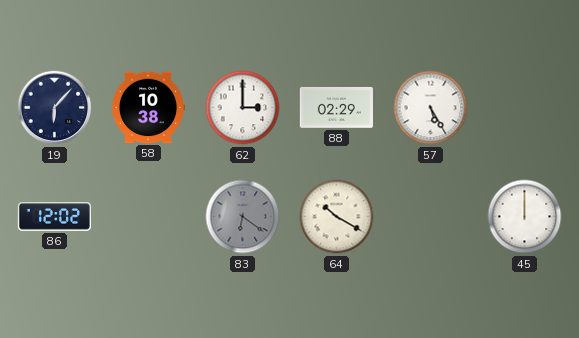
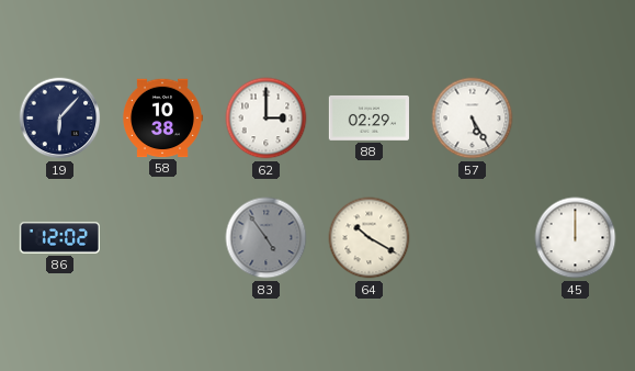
83: 6:21 -> 4:54
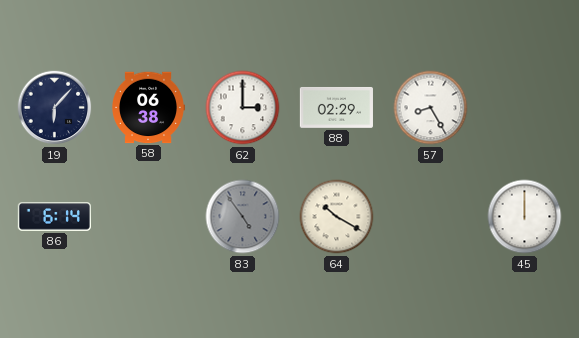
58: 10:38 -> 06:38
57: 5:25 -> 8:25
86: 12:02 -> 6:14
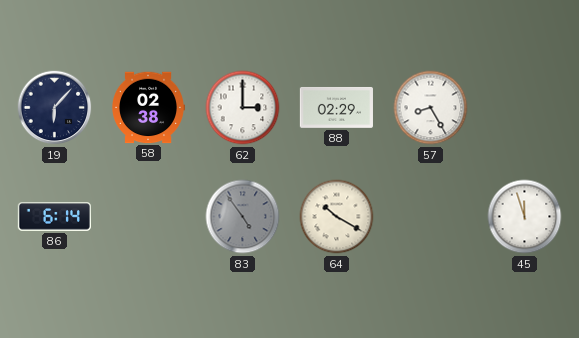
58: 06:38 -> 02:38
45: 12:00 -> 11:57
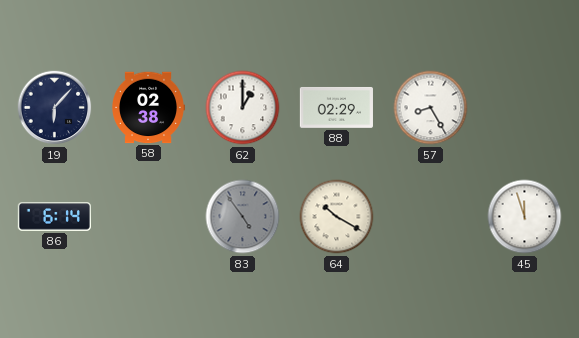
62: 3:00 -> 1:00
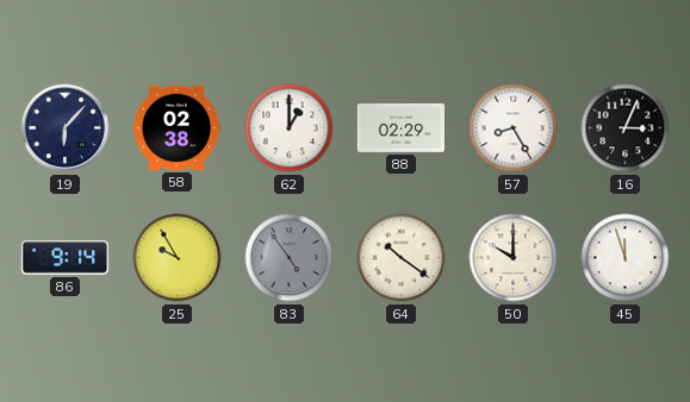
16: none -> 3:04
86: 6:14 -> 9:14
25: none -> 9:55
64: 10:20 -> 10:21
50: none -> 10:00
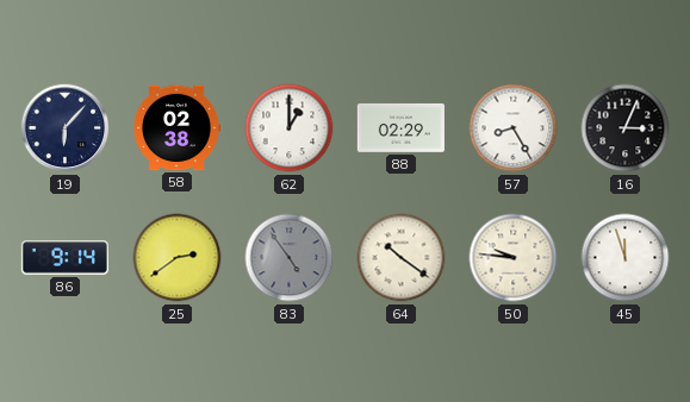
25: 9:55 -> 2:39
50: 10:00 -> 9:46
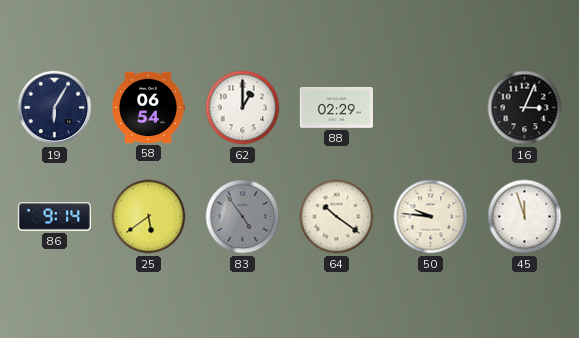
19: 6:07 -> 6:05
58: 02:38 -> 06:54
57: 8:25 -> none
25: 2:39 -> 5:39
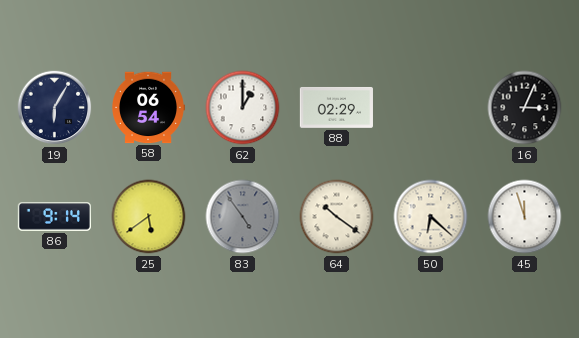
50: 9:46 -> 6:22
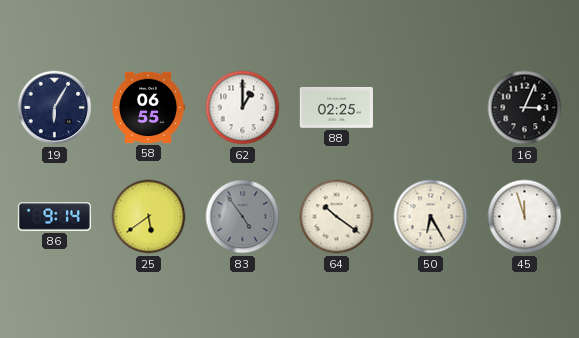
58: 06:54 -> 06:55
88: 02:29 -> 02:25
50: 6:22 -> 6:25
